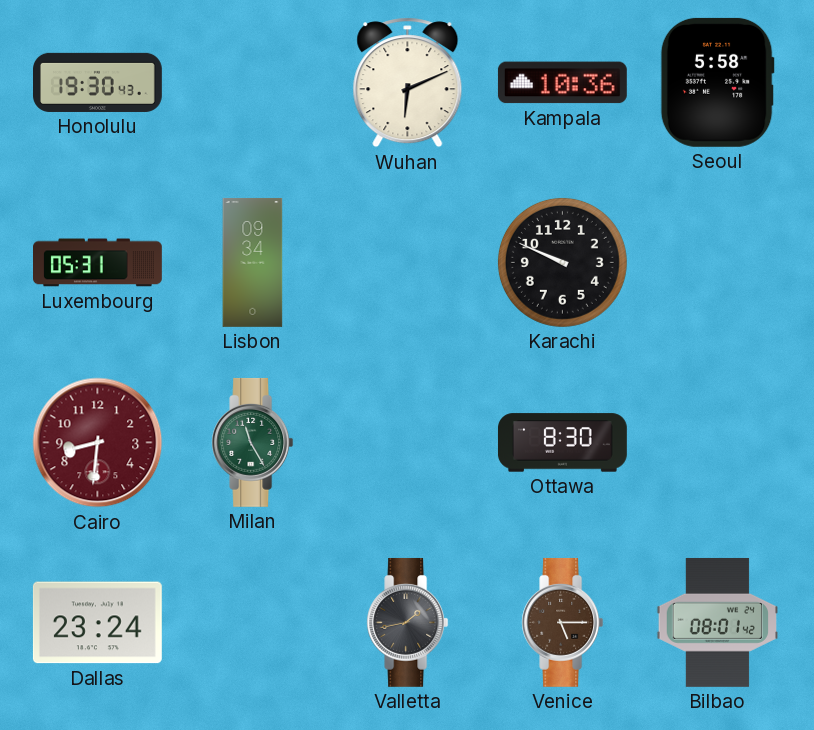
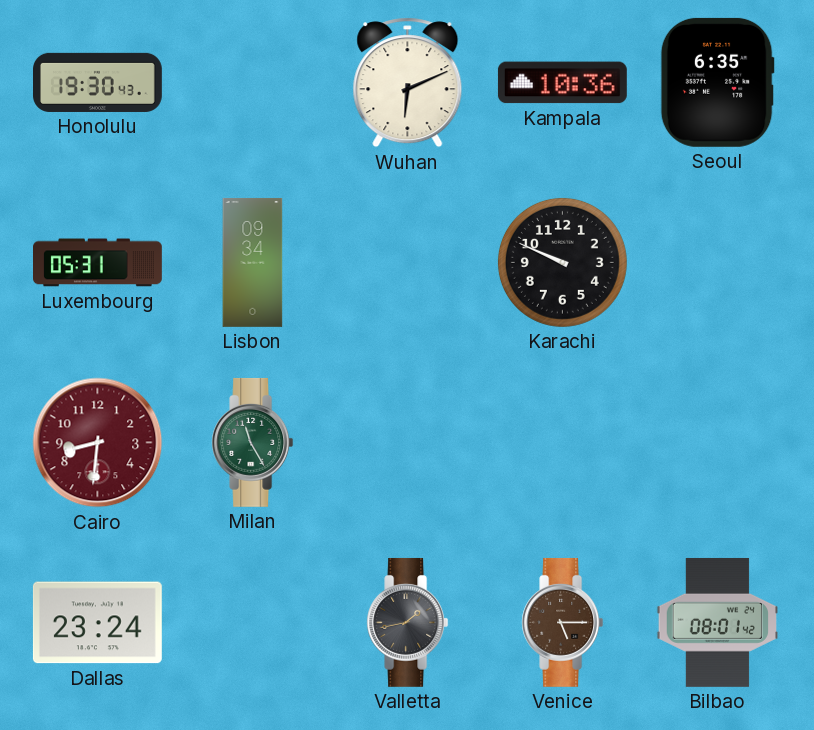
Seoul: 5:58 -> 6:35
Ottawa: 8:30 -> none
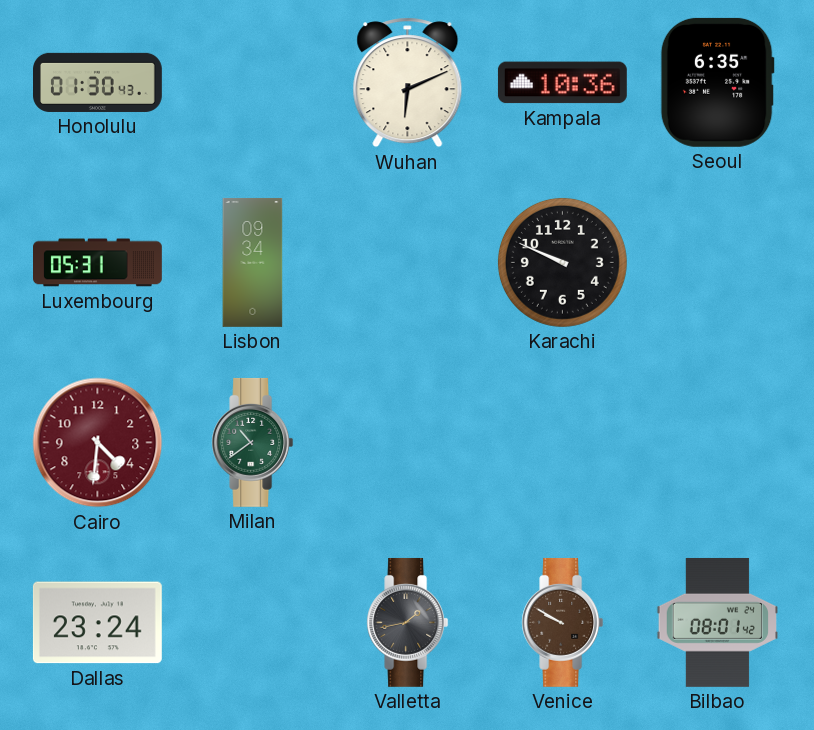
Honolulu: 19:30 -> 01:30
Cairo: 8:31 -> 4:31
Milan: 11:25 -> 10:39
Venice: 5:15 -> 9:50
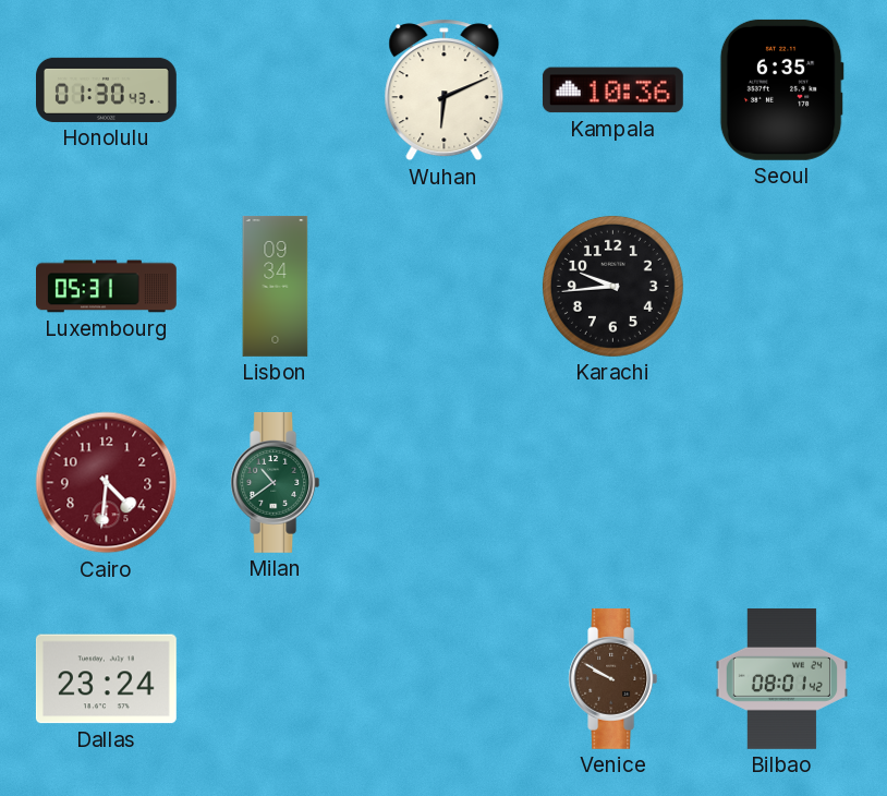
Karachi: 9:49 -> 9:44
Valletta: 1:43 -> none
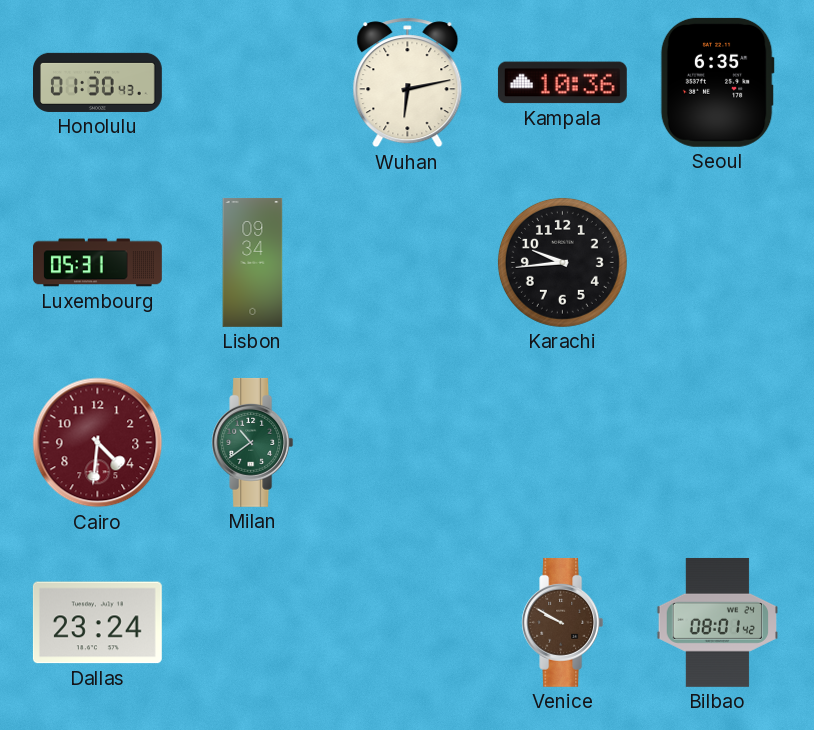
Wuhan: 6:11 -> 6:13
